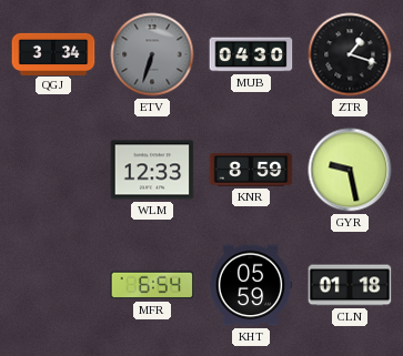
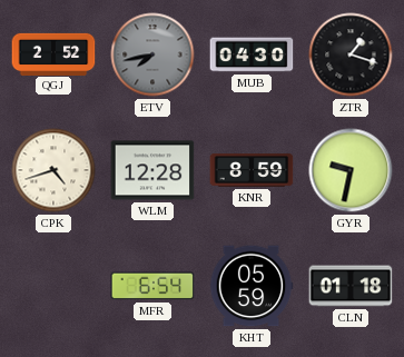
QGJ: 3:34 -> 2:52
ETV: 6:33 -> 7:43
CPK: none -> 4:42
WLM: 12:33 -> 12:28
GYR: 9:28 -> 9:32
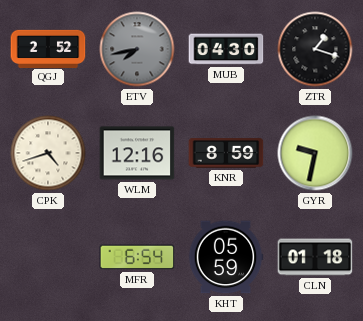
WLM: 12:28 -> 12:16
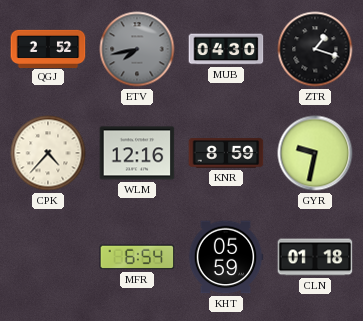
CPK: 4:42 -> 4:37
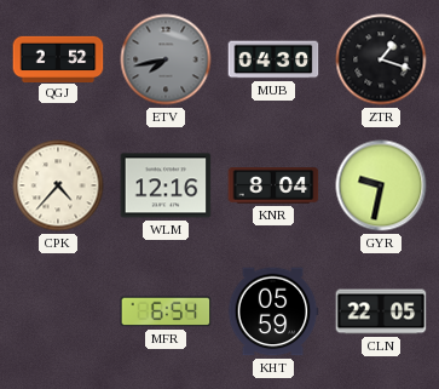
KNR: 8:59 -> 8:04
CLN: 01:18 -> 22:05
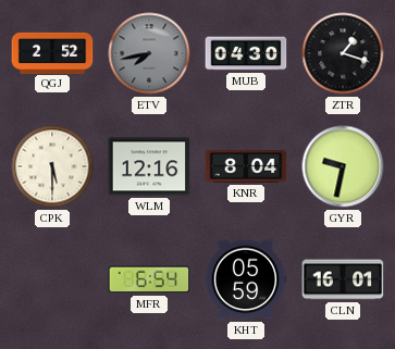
CPK: 4:37 -> 5:30
CLN: 22:05 -> 16:01
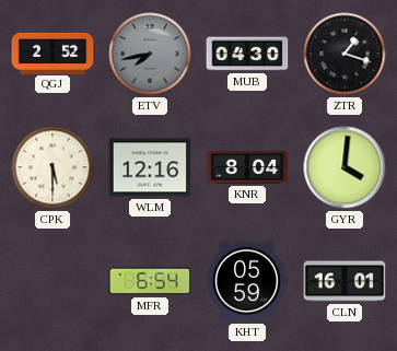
GYR: 9:32 -> 4:01
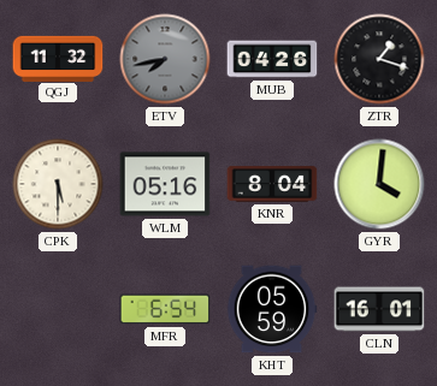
QGJ: 2:52 -> 11:32
MUB: 04:30 -> 04:26
WLM: 12:16 -> 05:16
